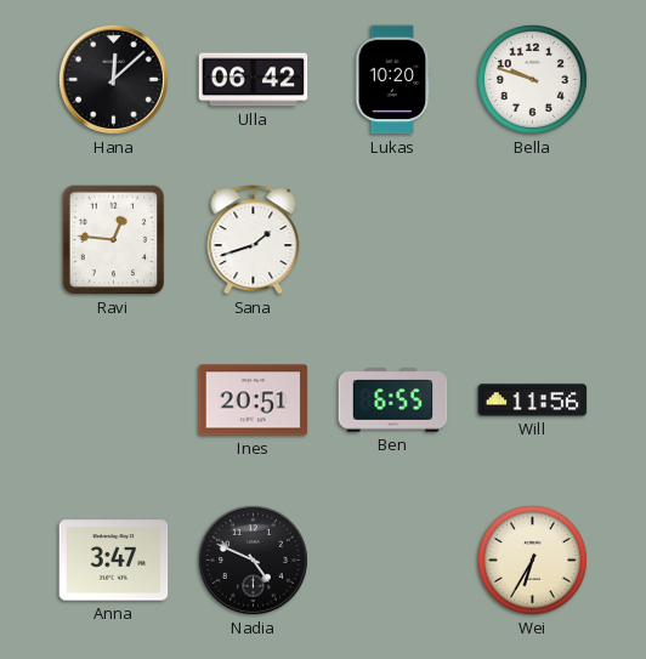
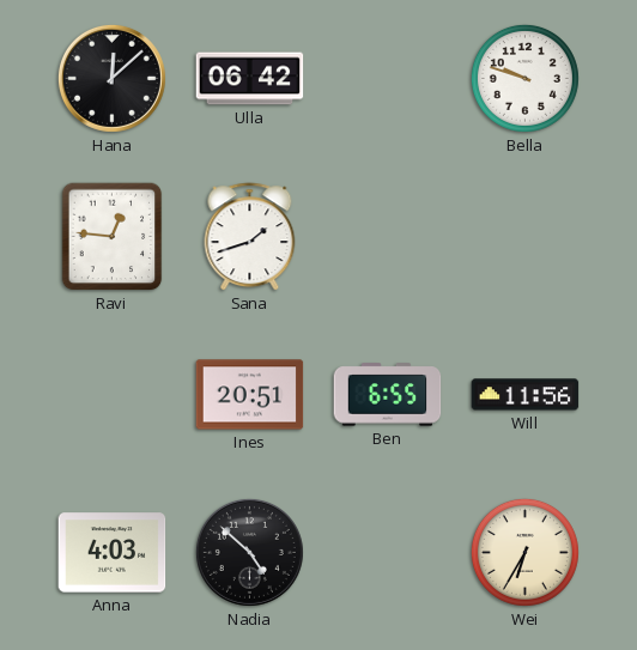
Lukas: 10:20 -> none
Anna: 3:47 -> 4:03
Nadia: 4:49 -> 4:52
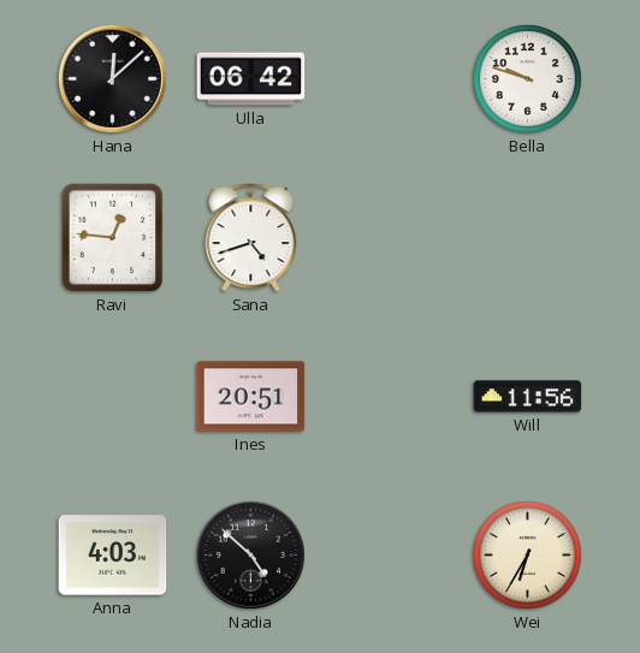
Sana: 1:42 -> 4:42
Ben: 6:55 -> none
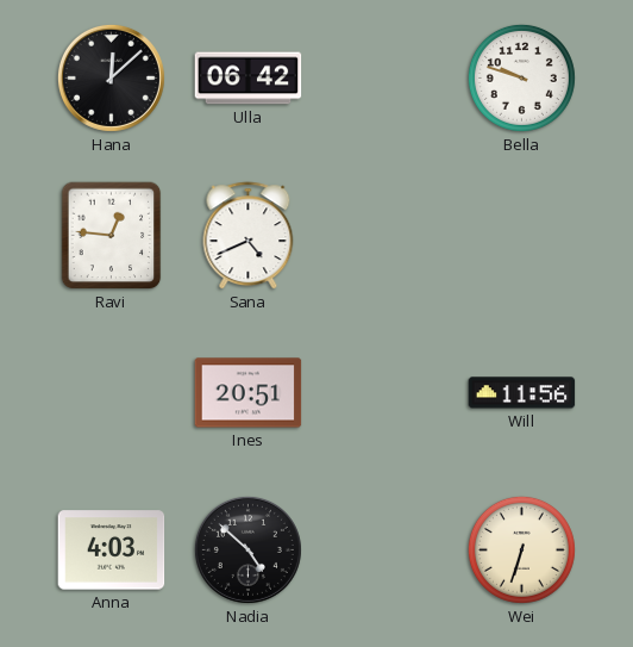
Sana: 4:42 -> 4:41
Wei: 6:35 -> 6:33
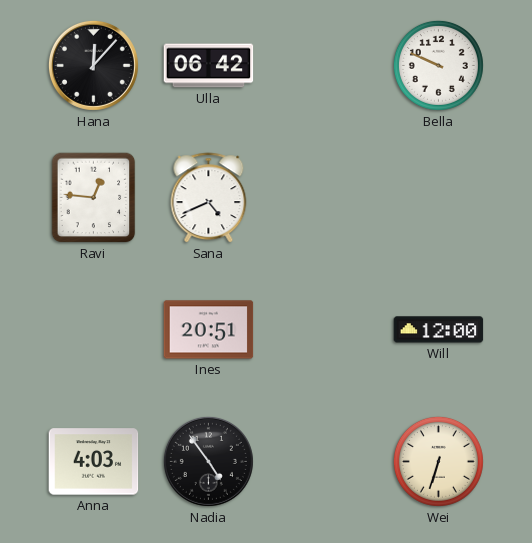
Hana: 12:08 -> 12:07
Bella: 9:48 -> 9:49
Will: 11:56 -> 12:00
Nadia: 4:52 -> 4:54
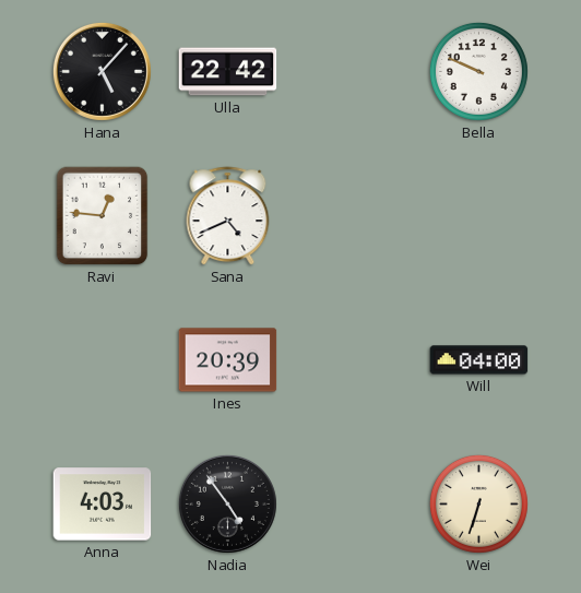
Hana: 12:07 -> 5:07
Ulla: 06:42 -> 22:42
Ines: 20:51 -> 20:39
Will: 12:00 -> 04:00
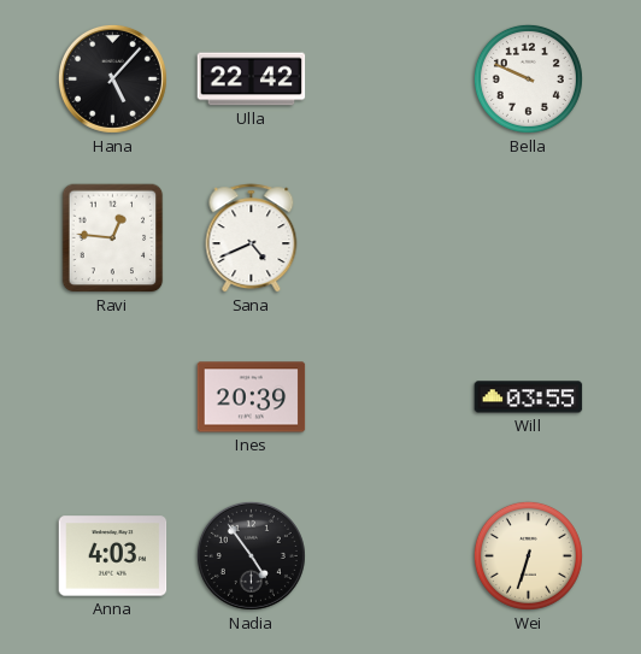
Will: 04:00 -> 03:55
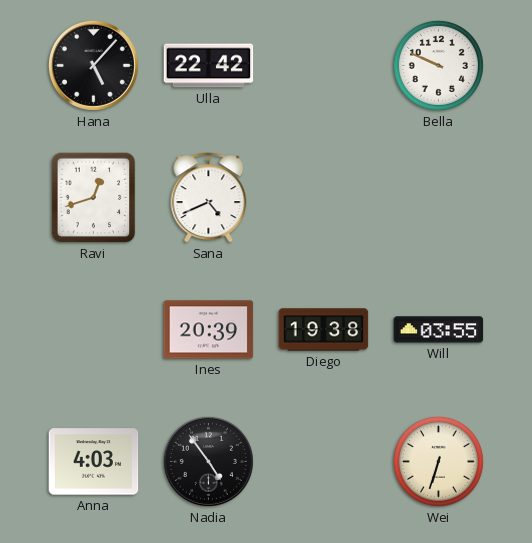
Ravi: 12:46 -> 12:42
Diego: none -> 19:38
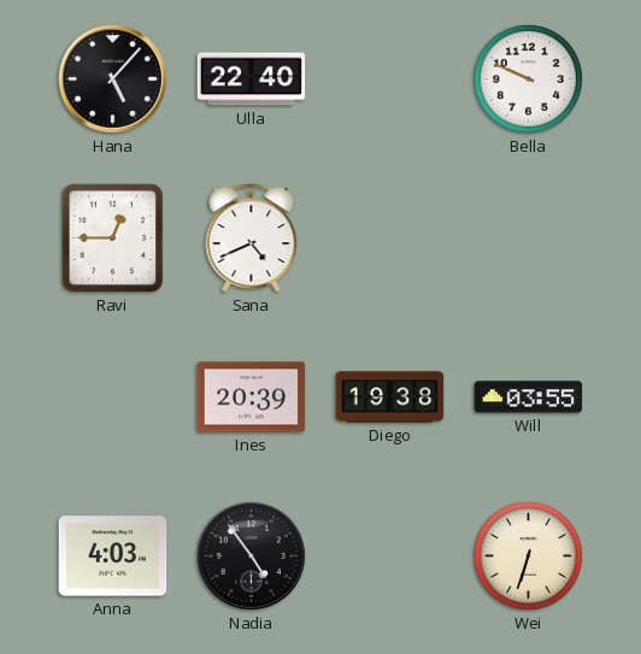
Ulla: 22:42 -> 22:40
Ravi: 12:42 -> 12:45
